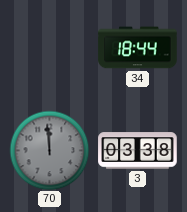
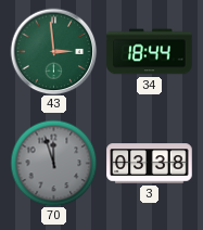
43: none -> 2:59
70: 11:59 -> 11:57
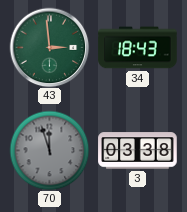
34: 18:44 -> 18:43
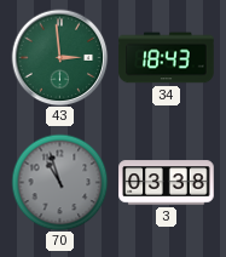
70: 11:57 -> 10:57
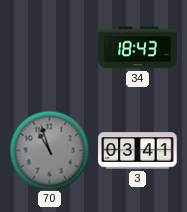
43: 2:59 -> none
3: 03:38 -> 03:41
